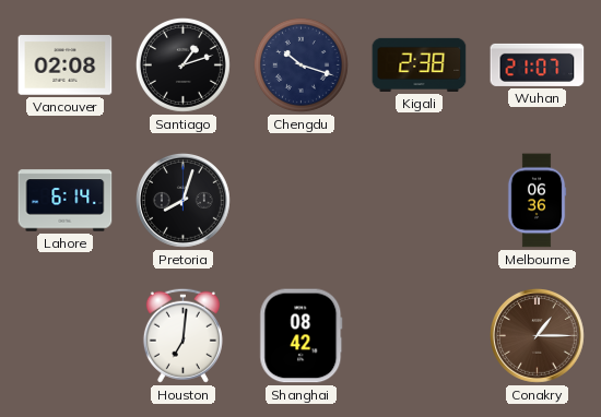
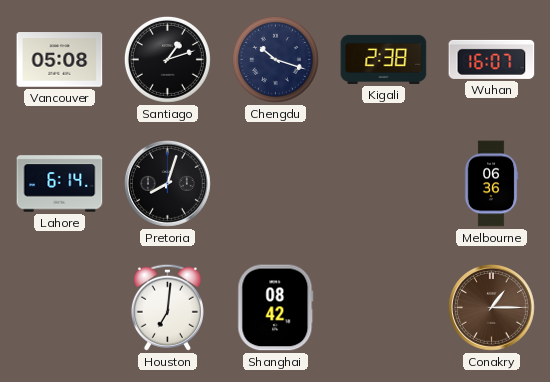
Vancouver: 02:08 -> 05:08
Wuhan: 21:07 -> 16:07
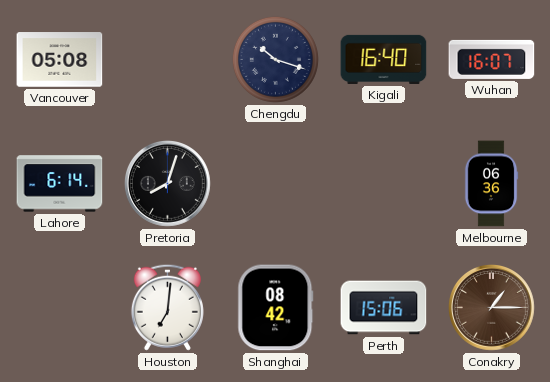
Santiago: 1:12 -> none
Kigali: 2:38 -> 16:40
Perth: none -> 15:06
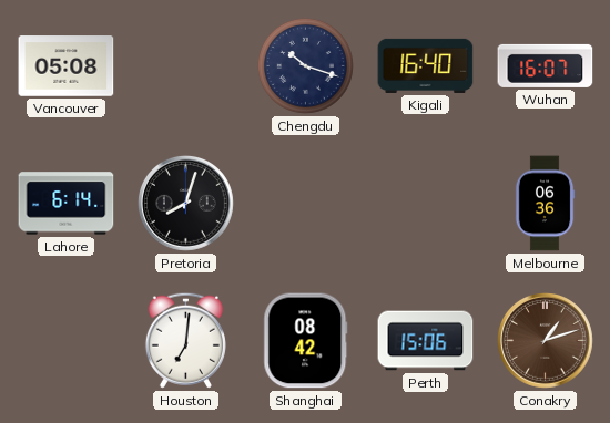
Conakry: 1:15 -> 1:12
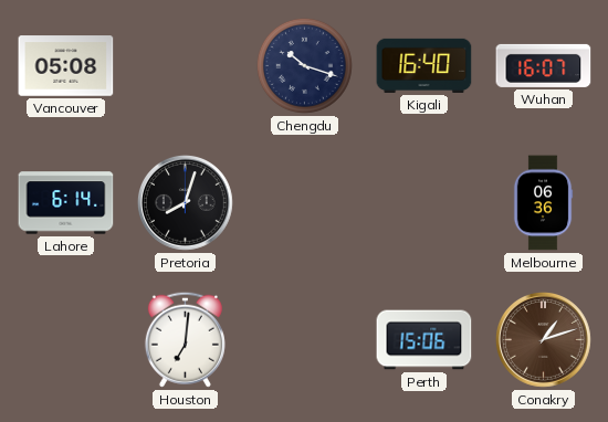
Shanghai: 08:42 -> none
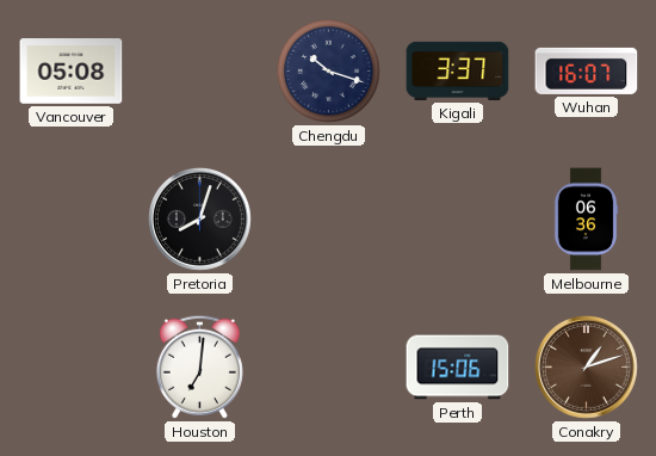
Kigali: 16:40 -> 3:37
Lahore: 6:14 -> none
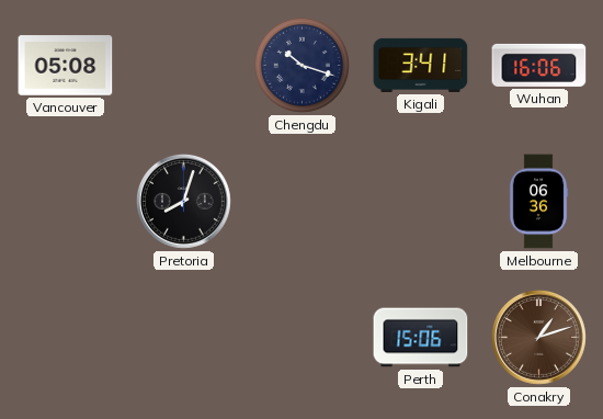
Kigali: 3:37 -> 3:41
Wuhan: 16:07 -> 16:06
Houston: 7:01 -> none
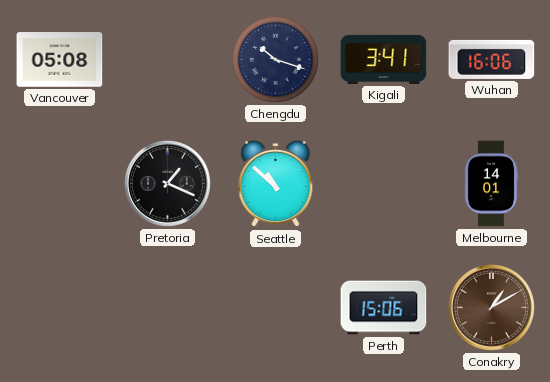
Pretoria: 8:03 -> 1:19
Seattle: none -> 10:52
Melbourne: 06:36 -> 14:01
Conakry: 1:12 -> 1:10
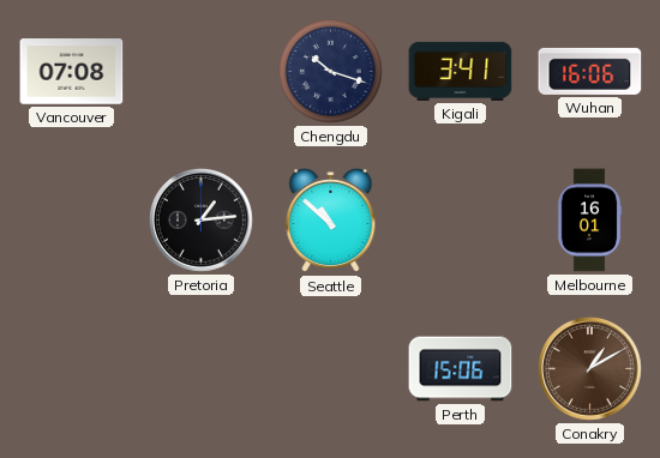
Vancouver: 05:08 -> 07:08
Pretoria: 1:19 -> 1:14
Melbourne: 14:01 -> 16:01
